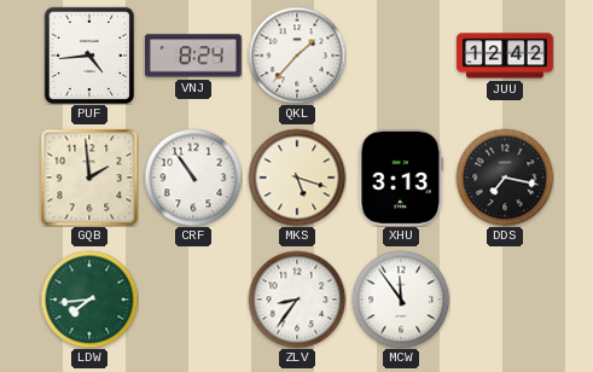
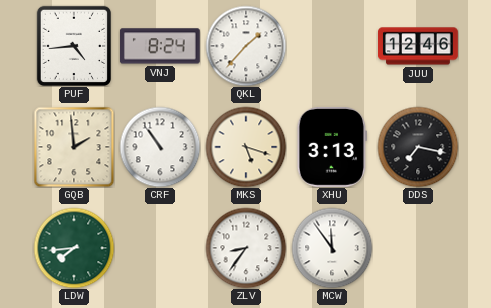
JUU: 12:42 -> 12:46
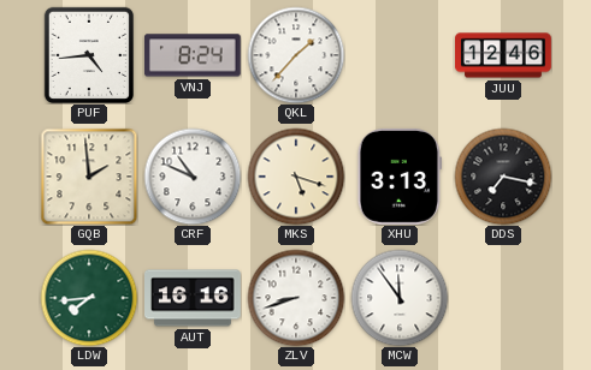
CRF: 10:54 -> 10:49
AUT: none -> 16:16
ZLV: 8:36 -> 8:42
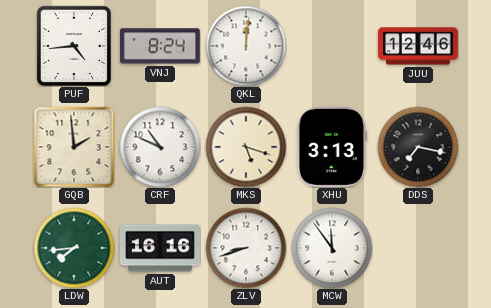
QKL: 1:37 -> 12:01
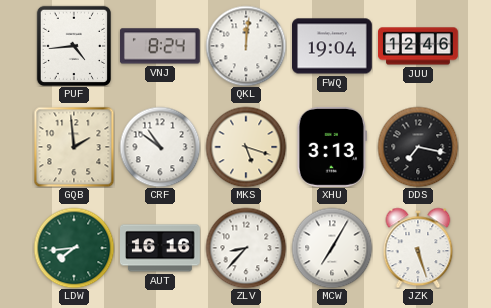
FWQ: none -> 19:04
CRF: 10:49 -> 10:51
ZLV: 8:42 -> 8:37
MCW: 11:54 -> 7:05
JZK: none -> 5:27
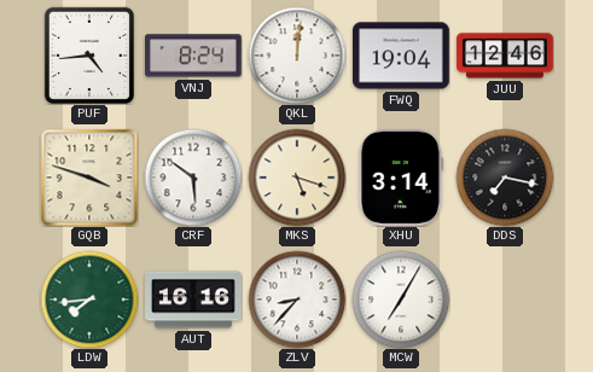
GQB: 1:59 -> 3:48
CRF: 10:51 -> 5:51
XHU: 3:13 -> 3:14
JZK: 5:27 -> none
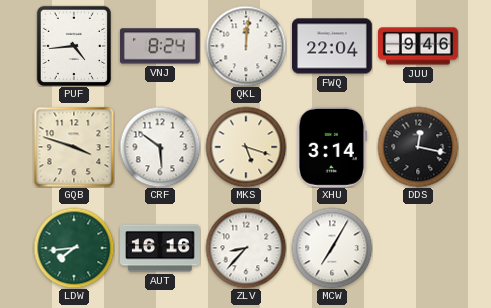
FWQ: 19:04 -> 22:04
JUU: 12:46 -> 9:46
DDS: 7:17 -> 12:17
